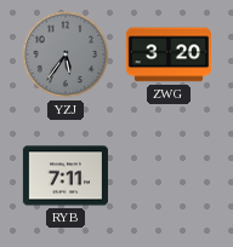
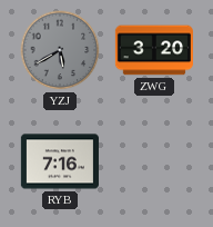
YZJ: 5:36 -> 5:40
RYB: 7:11 -> 7:16
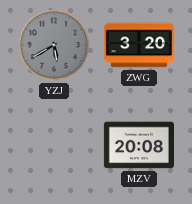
RYB: 7:16 -> none
MZV: none -> 20:08
